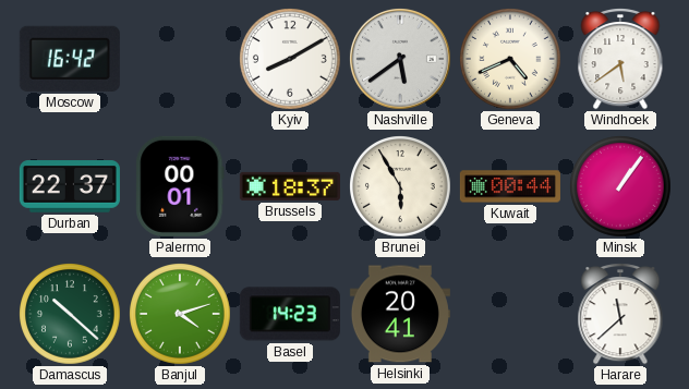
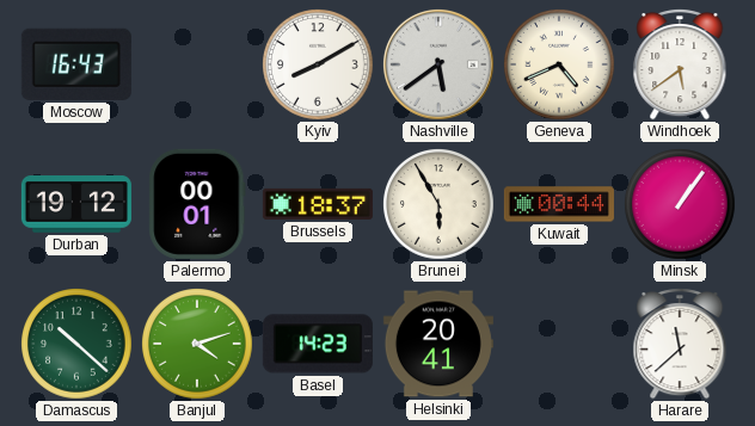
Moscow: 16:42 -> 16:43
Durban: 22:37 -> 19:12
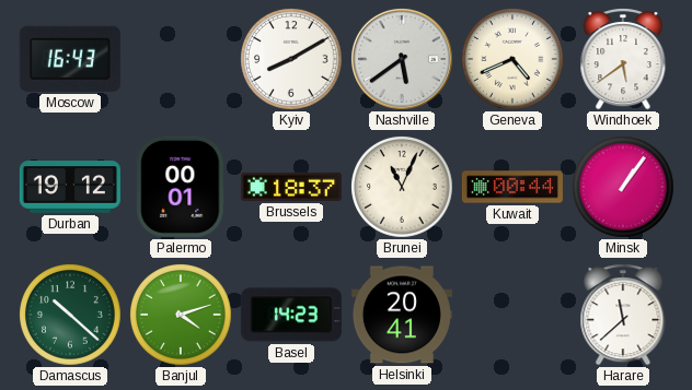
Brunei: 5:55 -> 11:04
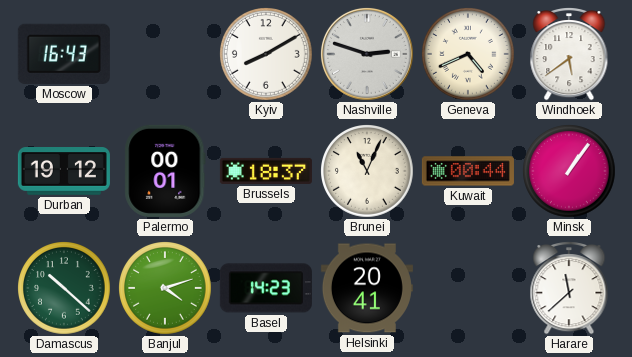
Nashville: 5:39 -> 2:48
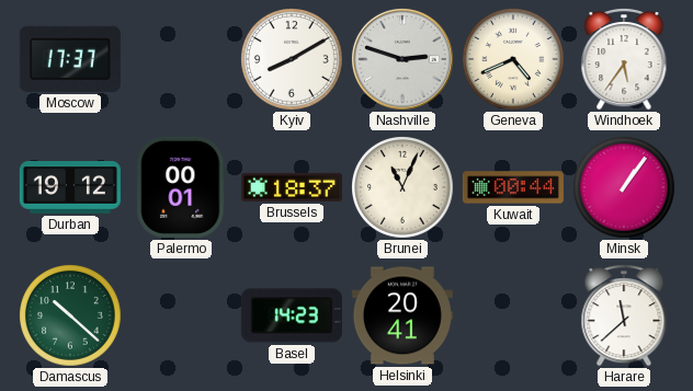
Moscow: 16:43 -> 17:37
Windhoek: 5:39 -> 5:36
Banjul: 4:12 -> none
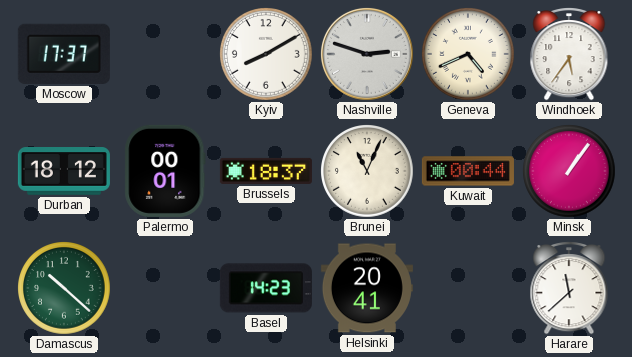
Durban: 19:12 -> 18:12
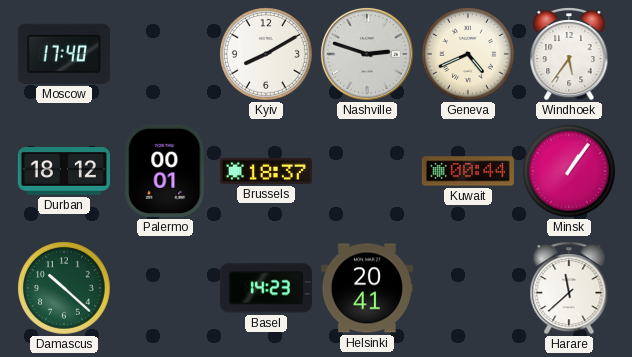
Moscow: 17:37 -> 17:40
Brunei: 11:04 -> none
